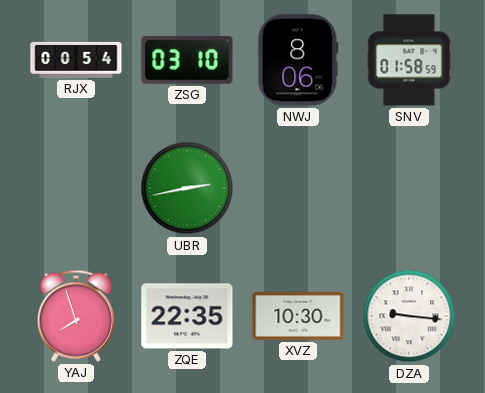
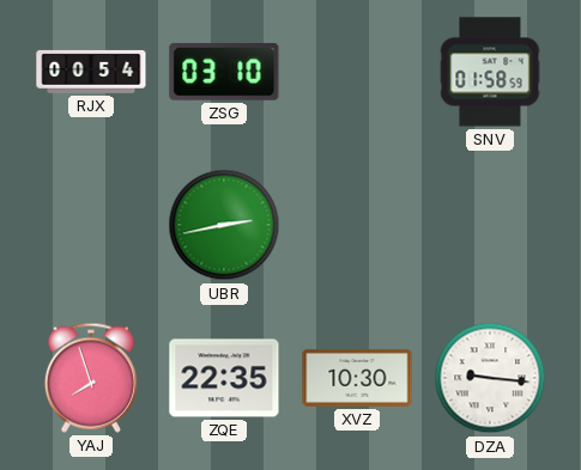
NWJ: 8:06 -> none
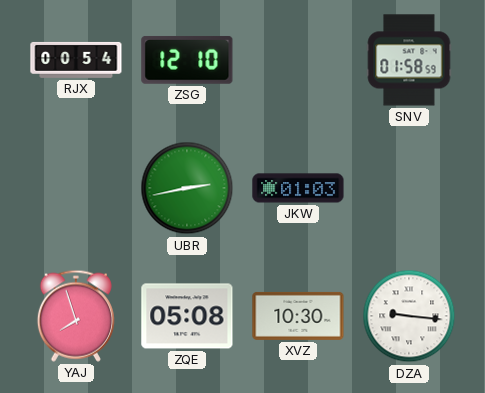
ZSG: 03:10 -> 12:10
JKW: none -> 01:03
ZQE: 22:35 -> 05:08
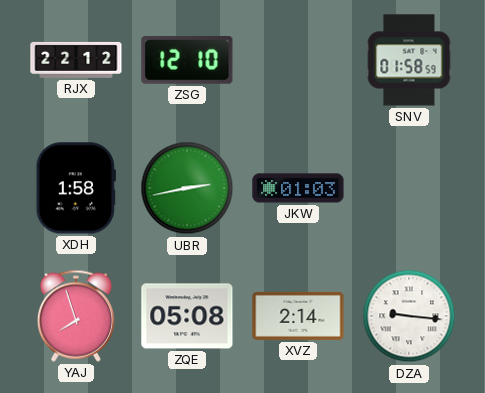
RJX: 00:54 -> 22:12
XDH: none -> 1:58
XVZ: 10:30 -> 2:14
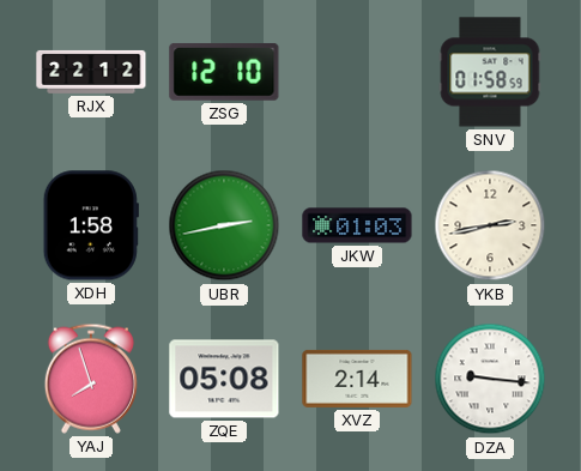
YKB: none -> 2:43
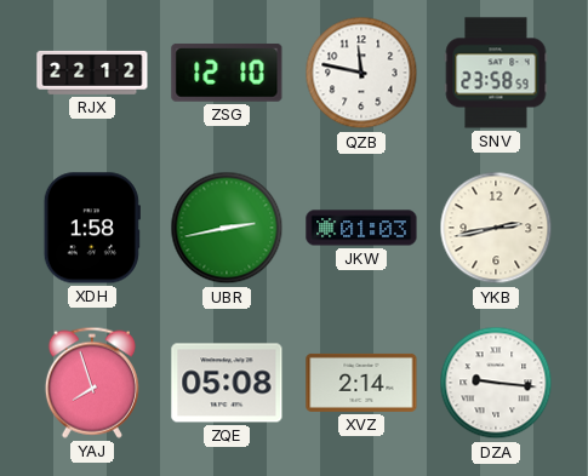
QZB: none -> 11:47
SNV: 01:58 -> 23:58
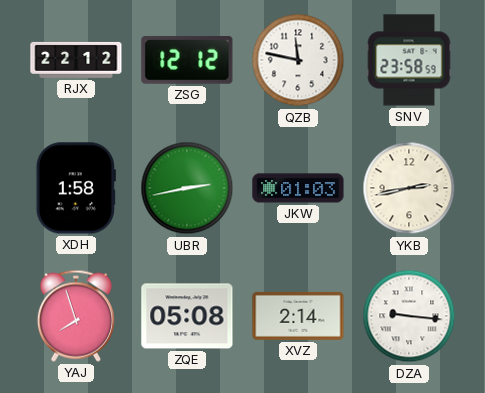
ZSG: 12:10 -> 12:12
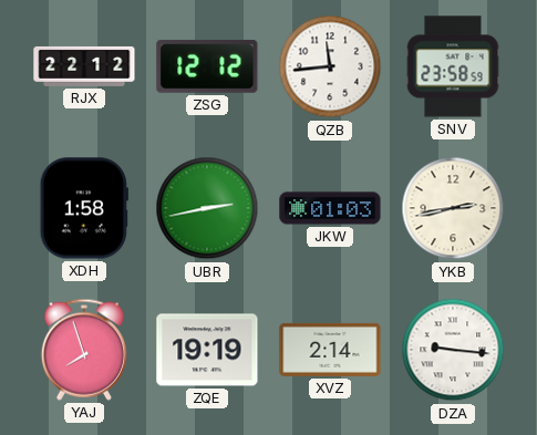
QZB: 11:47 -> 11:44
ZQE: 05:08 -> 19:19
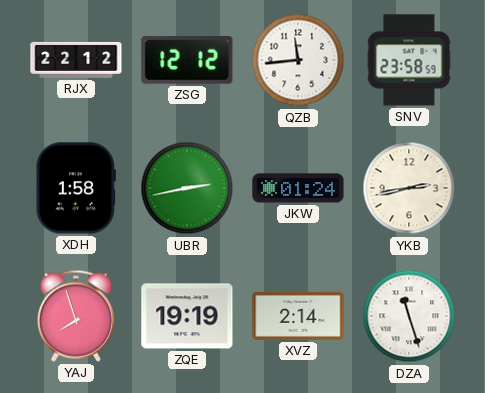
JKW: 01:03 -> 01:24
DZA: 9:16 -> 11:27
